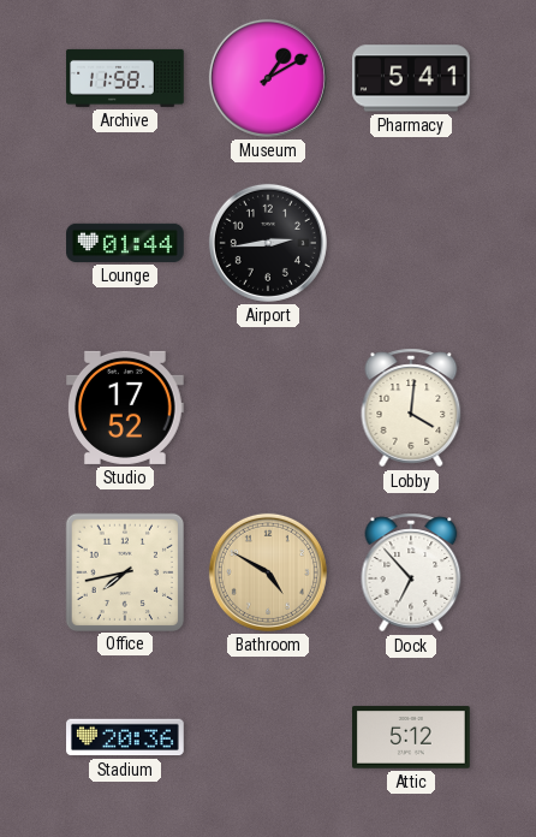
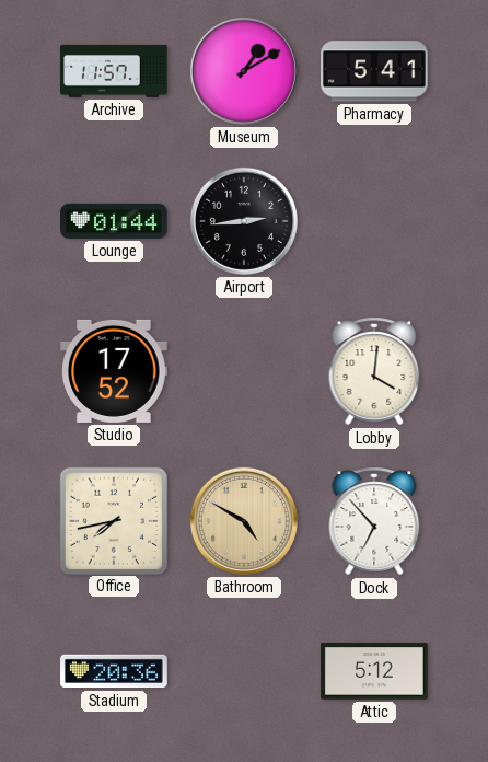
Archive: 11:58 -> 11:57
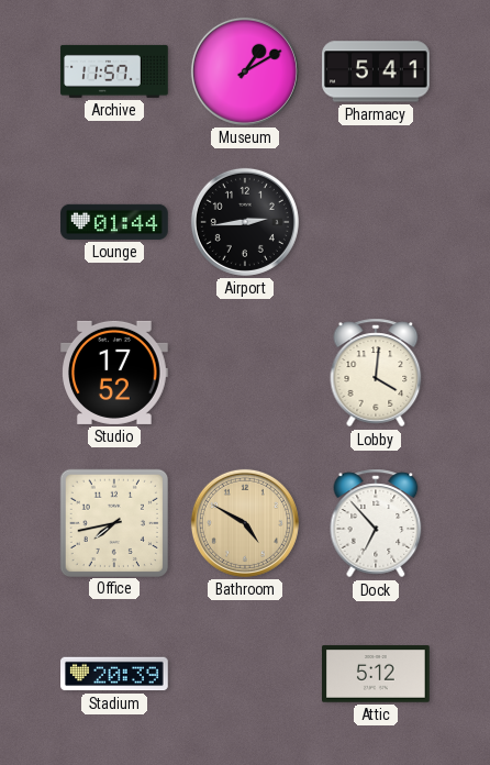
Stadium: 20:36 -> 20:39
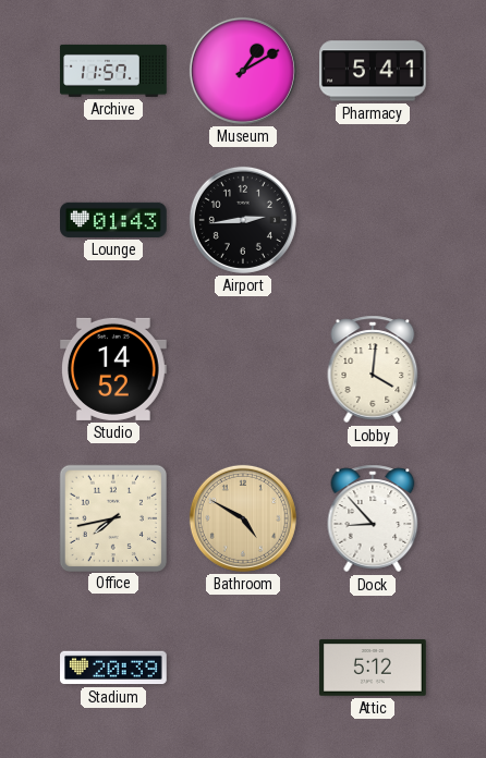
Lounge: 01:44 -> 01:43
Studio: 17:52 -> 14:52
Dock: 6:53 -> 8:53
